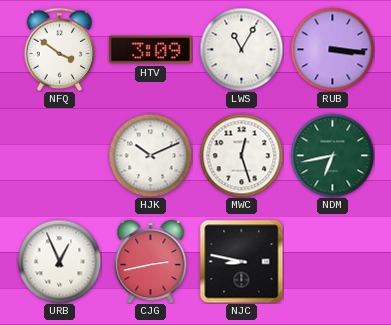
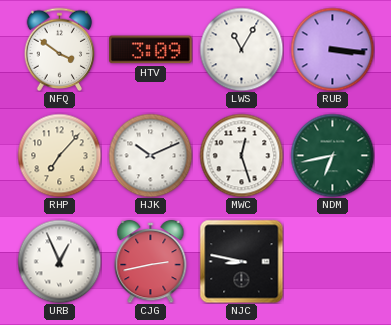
RHP: none -> 7:07
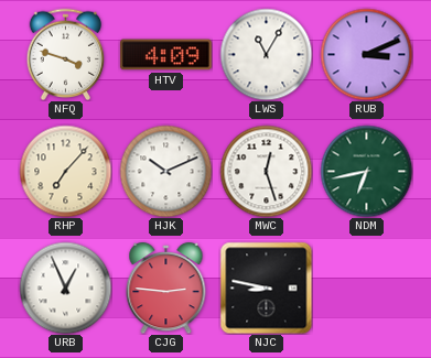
NFQ: 3:51 -> 3:48
HTV: 3:09 -> 4:09
RUB: 3:16 -> 3:11
CJG: 2:43 -> 2:46
